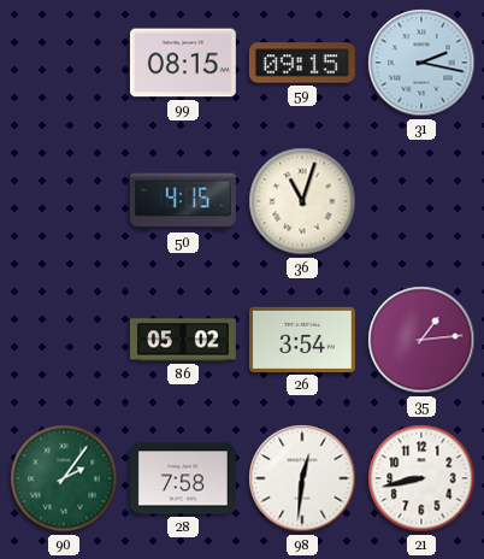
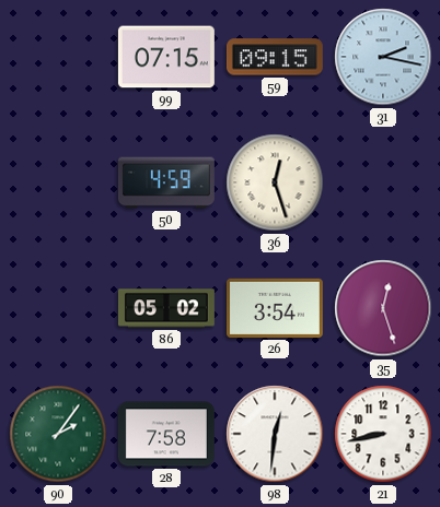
99: 08:15 -> 07:15
50: 4:15 -> 4:59
36: 11:03 -> 12:27
35: 1:14 -> 12:27
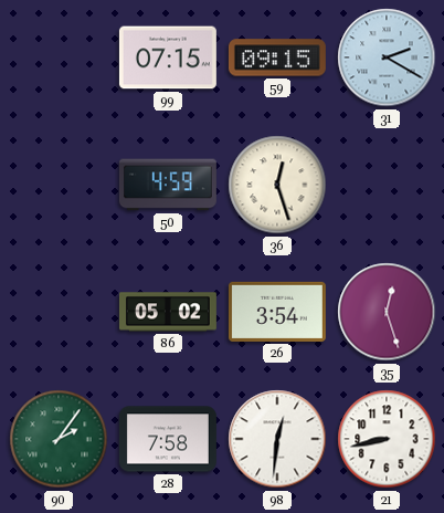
31: 2:17 -> 2:20
